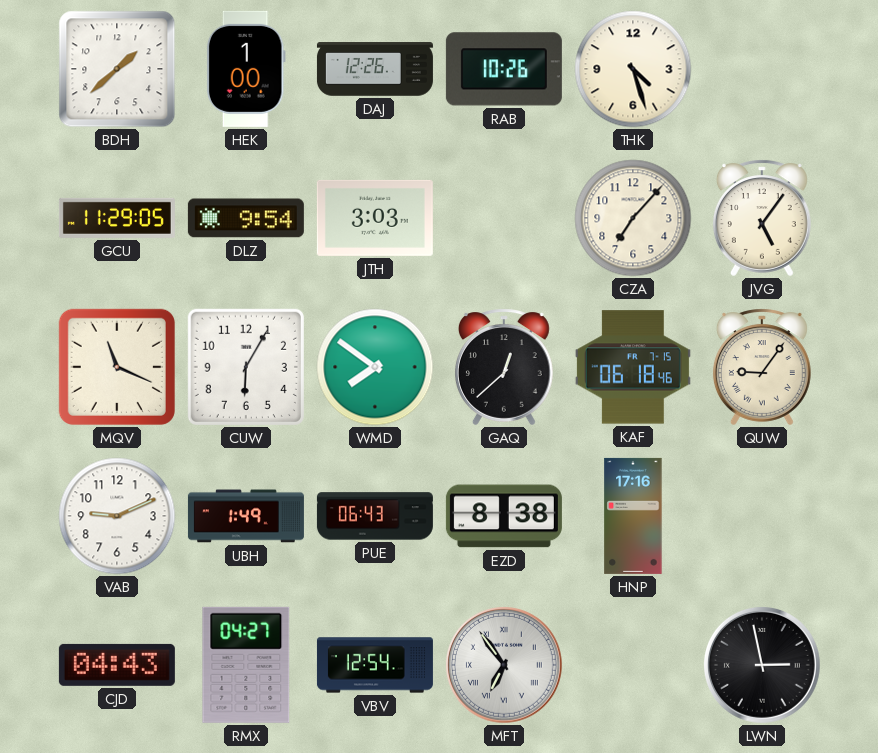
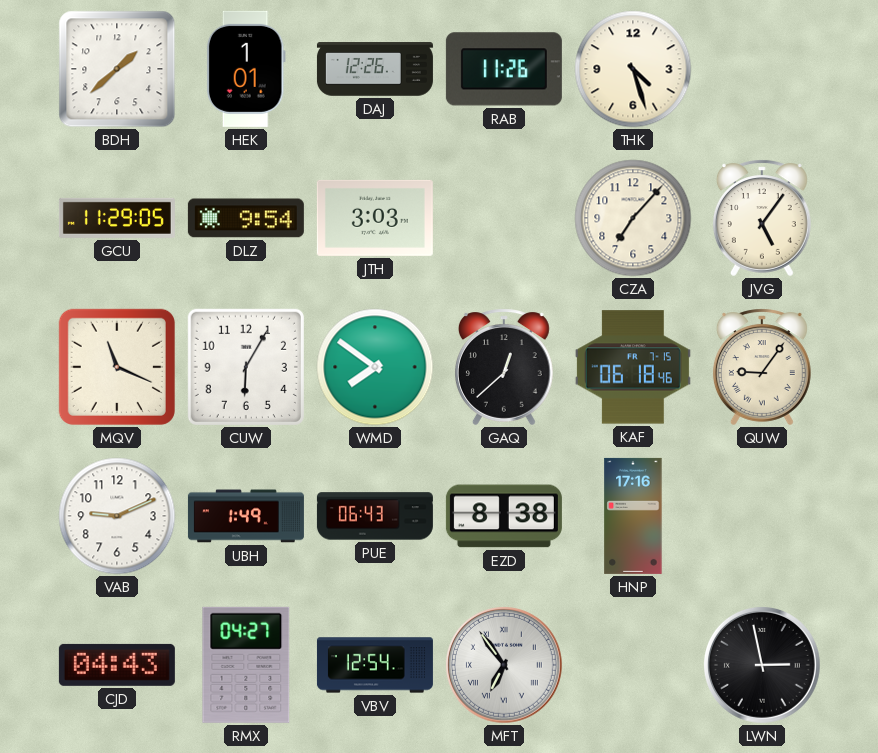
HEK: 1:00 -> 1:01
RAB: 10:26 -> 11:26
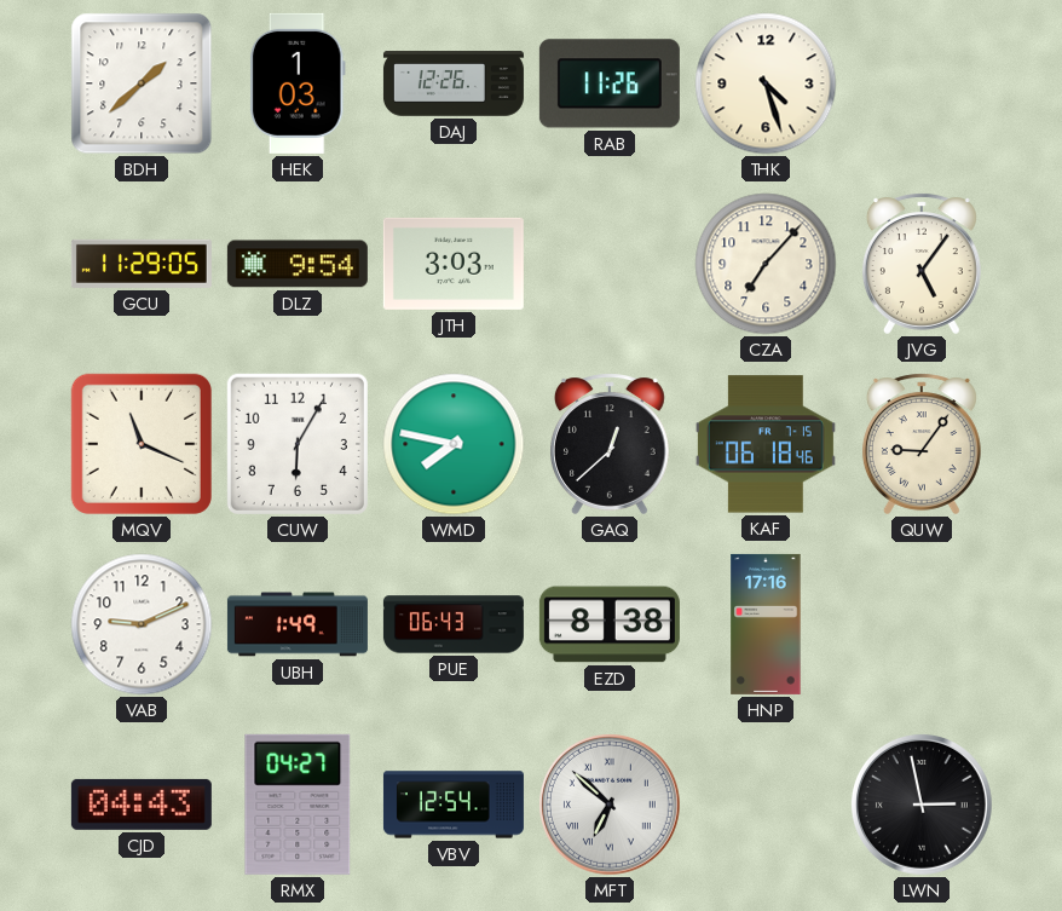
HEK: 1:01 -> 1:03
WMD: 7:51 -> 7:47
MFT: 6:54 -> 6:52
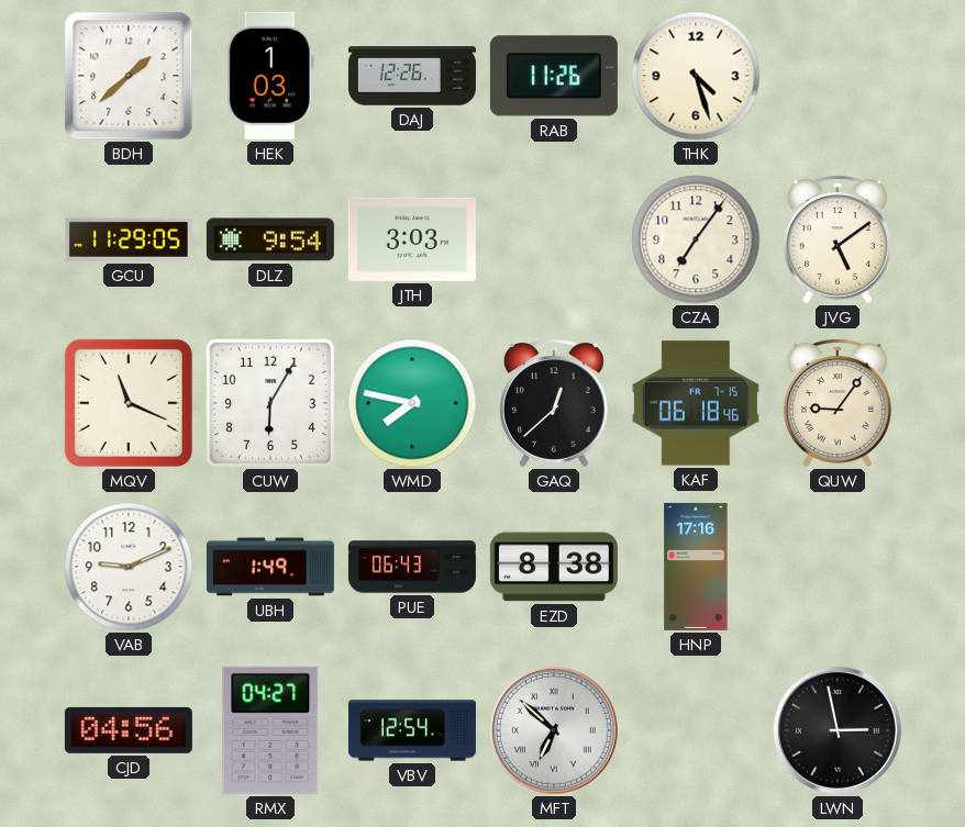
CZA: 7:07 -> 7:06
JVG: 5:06 -> 5:09
CJD: 04:43 -> 04:56
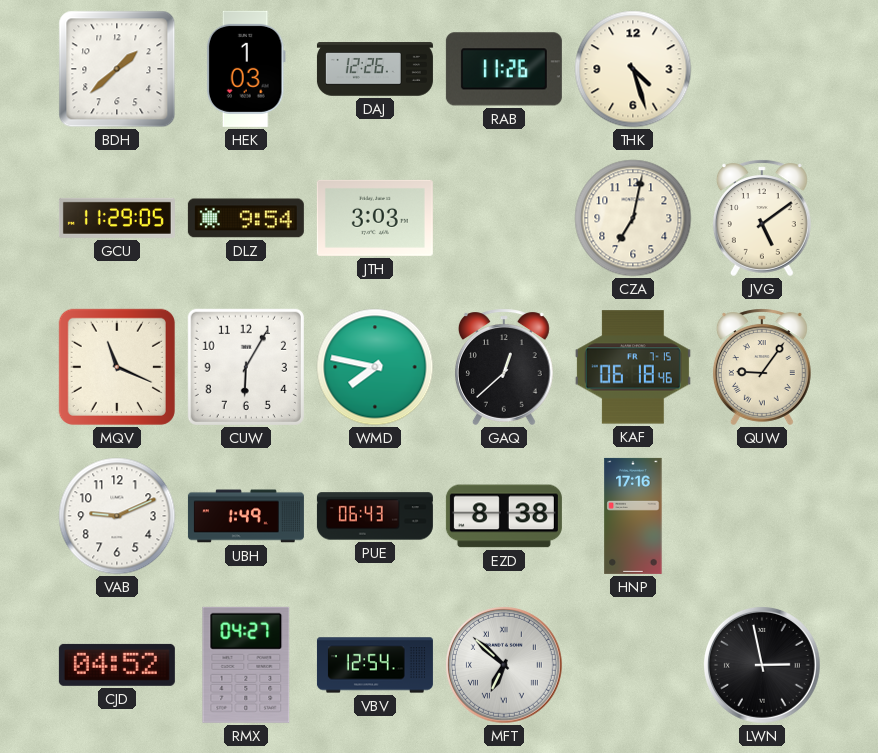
CZA: 7:06 -> 7:02
CJD: 04:56 -> 04:52
